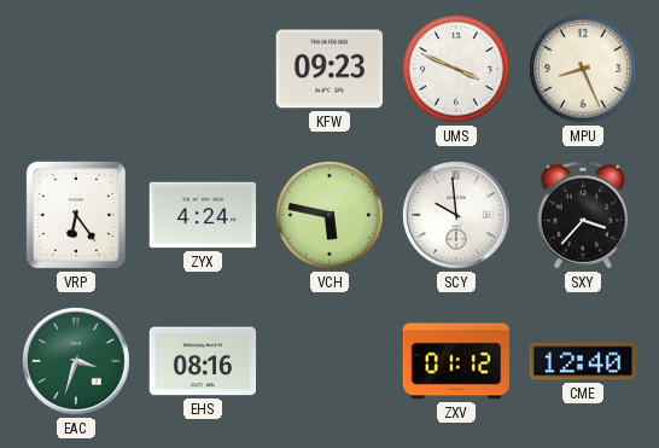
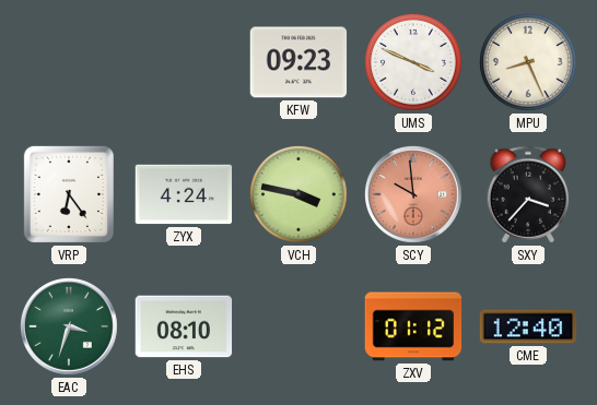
VCH: 5:47 -> 3:47
SCY dial: white -> salmon
EHS: 08:16 -> 08:10
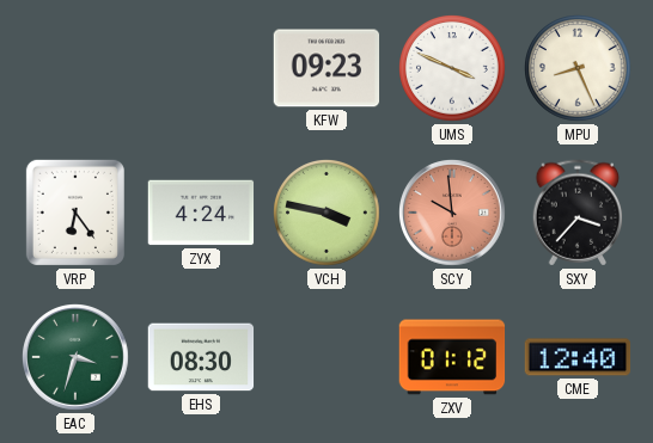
EHS: 08:10 -> 08:30
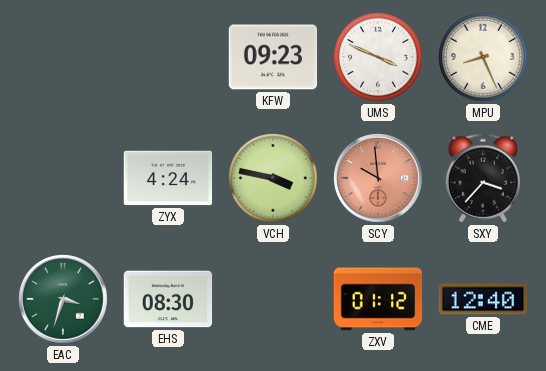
VRP: 6:24 -> none
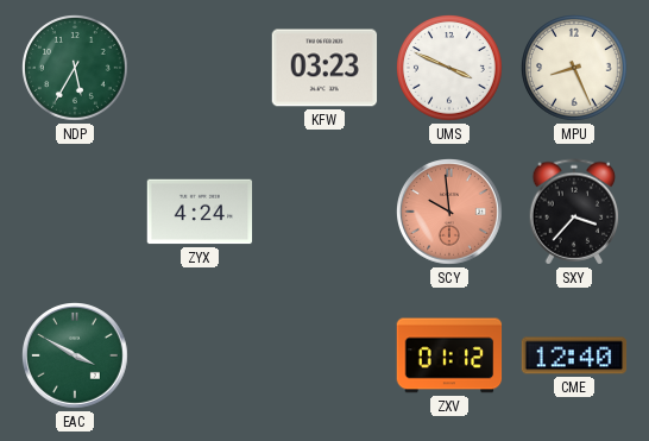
NDP: none -> 5:35
KFW: 09:23 -> 03:23
VCH: 3:47 -> none
EAC: 3:33 -> 3:50
EHS: 08:30 -> none
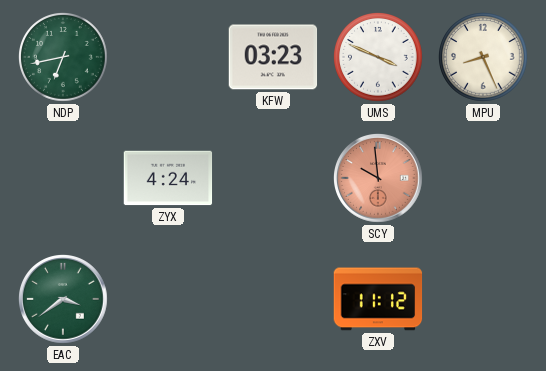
NDP: 5:35 -> 6:43
SXY: 3:37 -> none
EAC: 3:50 -> 3:39
ZXV: 01:12 -> 11:12
CME: 12:40 -> none
